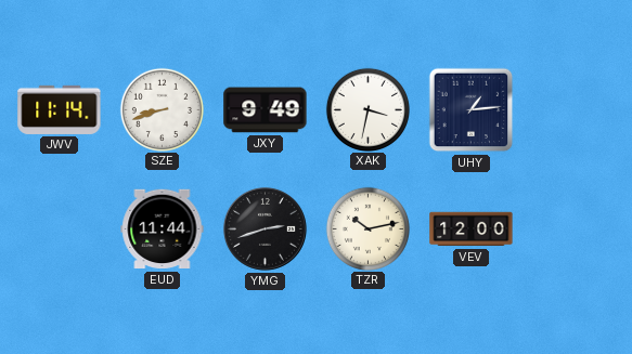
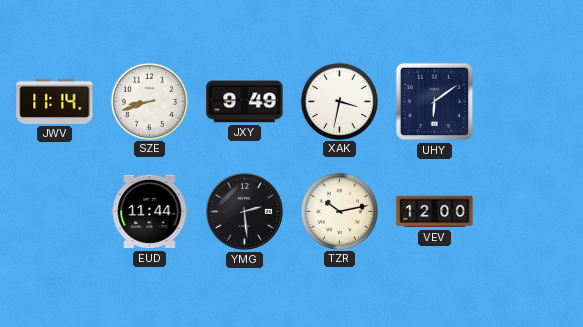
UHY: 1:14 -> 6:09
YMG: 2:42 -> 2:29
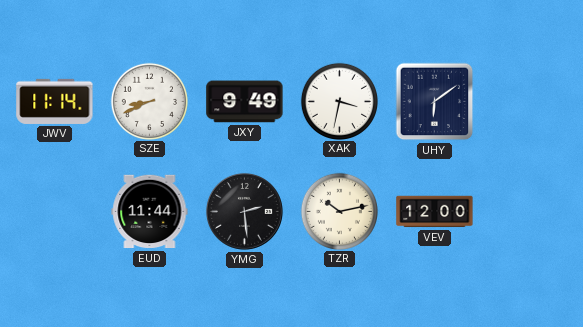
SZE: 8:42 -> 8:41
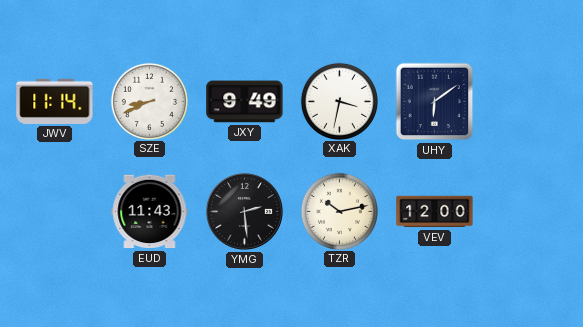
EUD: 11:44 -> 11:43
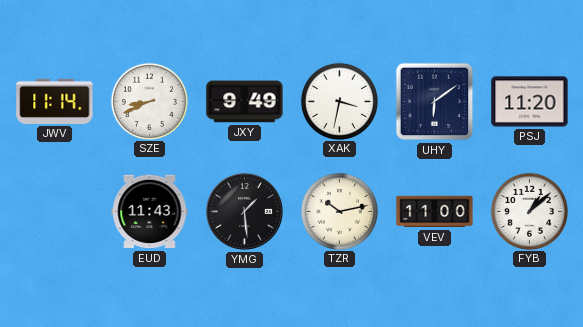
PSJ: none -> 11:20
YMG: 2:29 -> 1:29
VEV: 12:00 -> 11:00
FYB: none -> 1:08
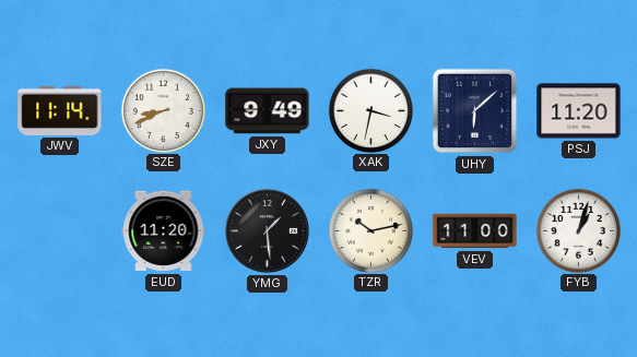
UHY: 6:09 -> 6:08
EUD: 11:43 -> 11:20
FYB: 1:08 -> 1:03
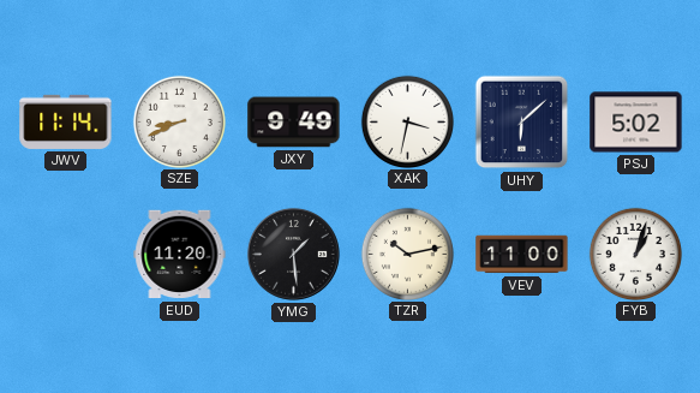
PSJ: 11:20 -> 5:02
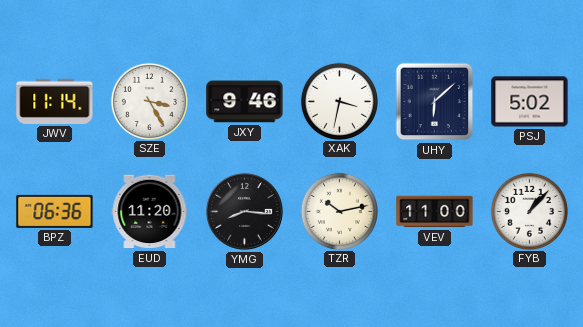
SZE: 8:41 -> 3:25
JXY: 9:49 -> 9:46
BPZ: none -> 06:36
YMG: 1:29 -> 8:16
FYB: 1:03 -> 1:07
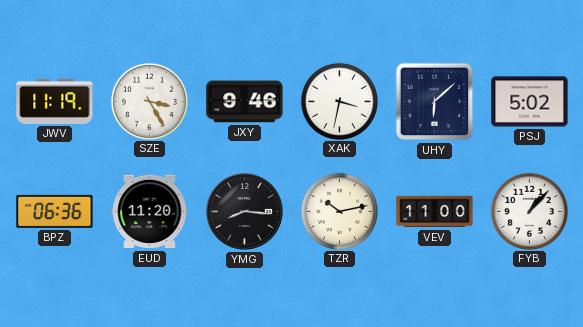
JWV: 11:14 -> 11:19
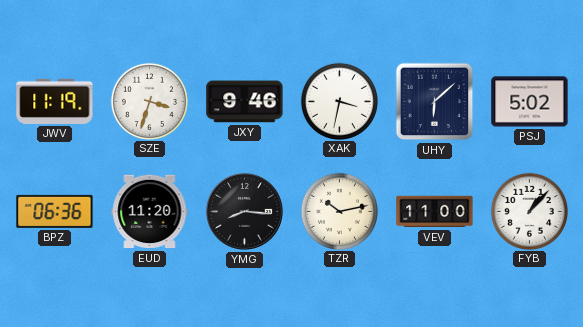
SZE: 3:25 -> 3:33
